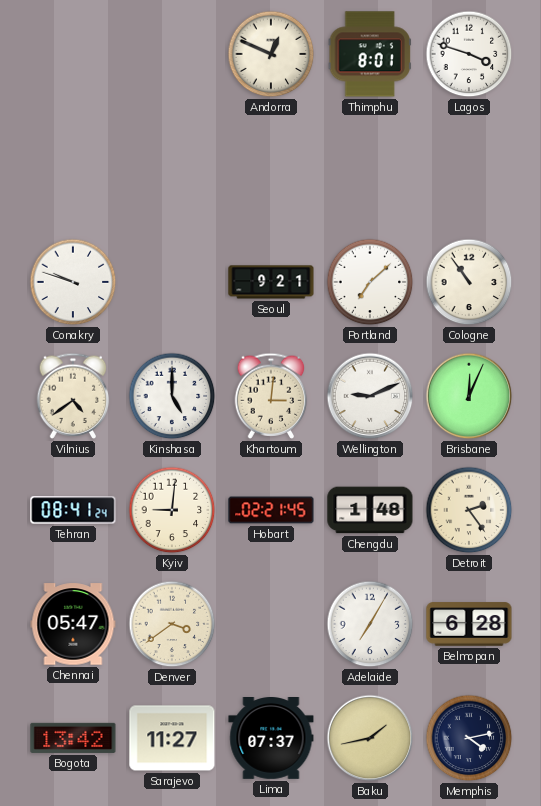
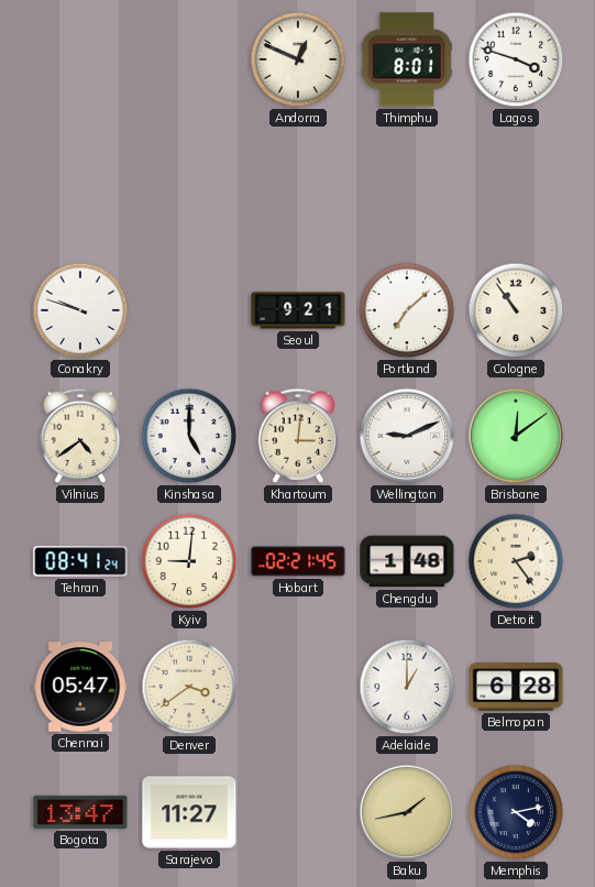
Brisbane: 12:04 -> 12:09
Adelaide: 7:05 -> 1:00
Bogota: 13:42 -> 13:47
Lima: 07:37 -> none
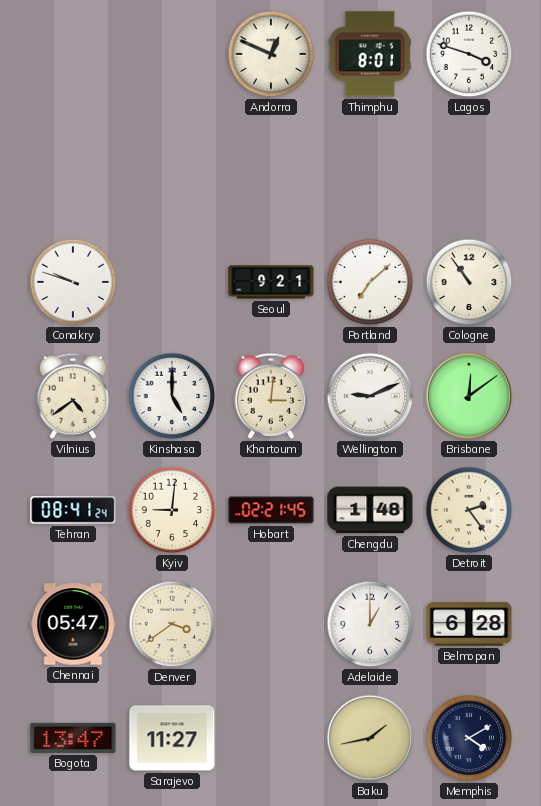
Memphis: 4:13 -> 4:10
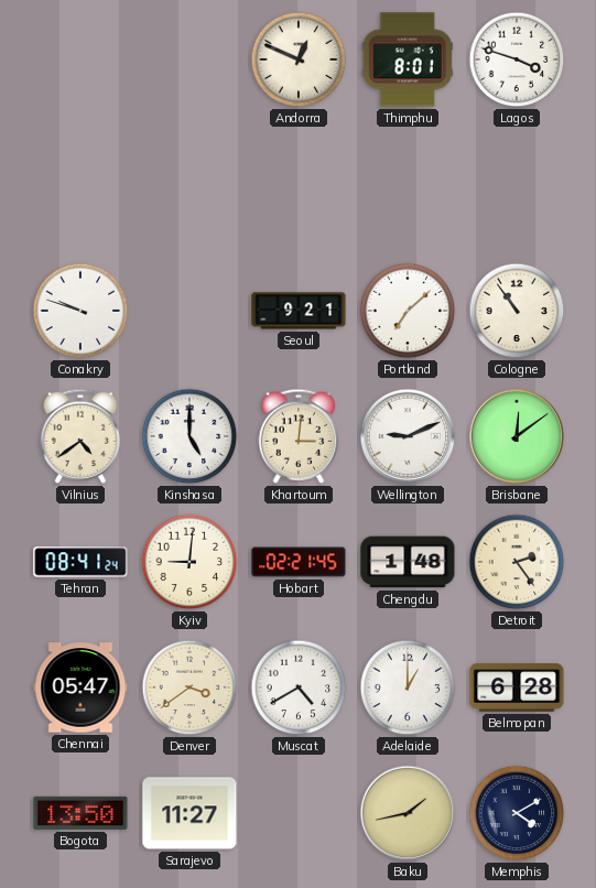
Muscat: none -> 4:40
Bogota: 13:47 -> 13:50
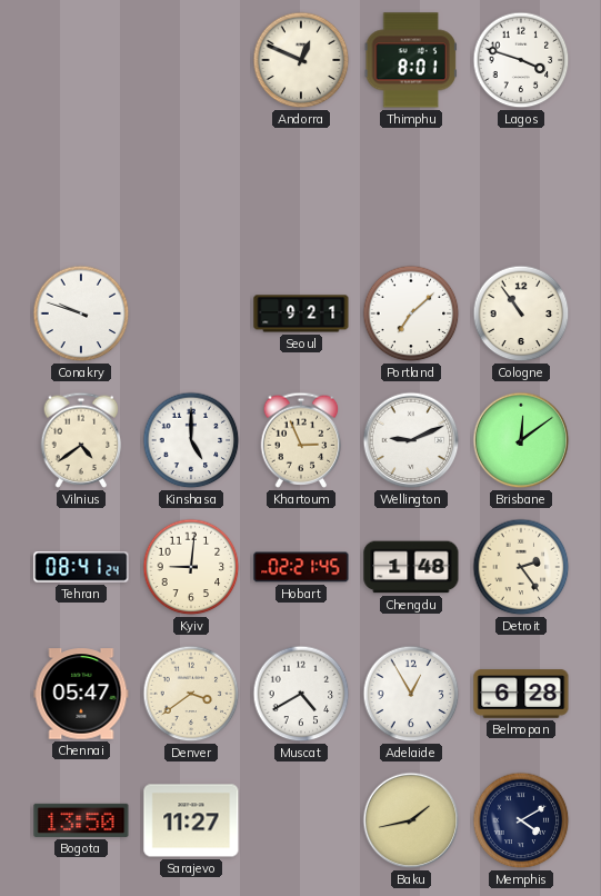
Khartoum: 3:01 -> 2:56
Adelaide: 1:00 -> 12:55
